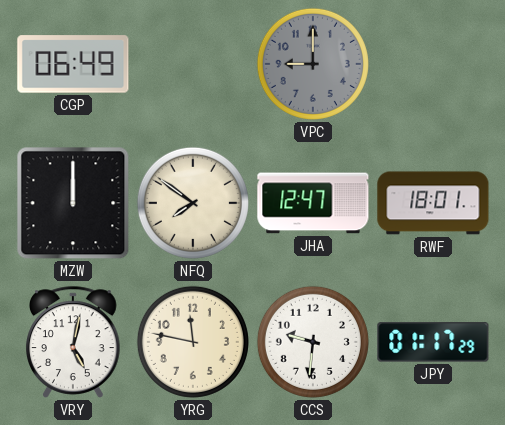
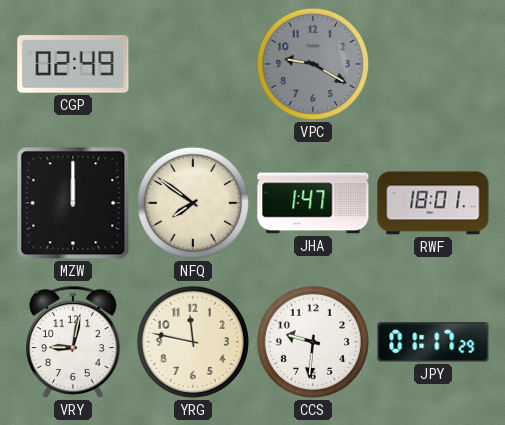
CGP: 06:49 -> 02:49
VPC: 9:00 -> 9:20
JHA: 12:47 -> 1:47
VRY: 5:02 -> 9:02
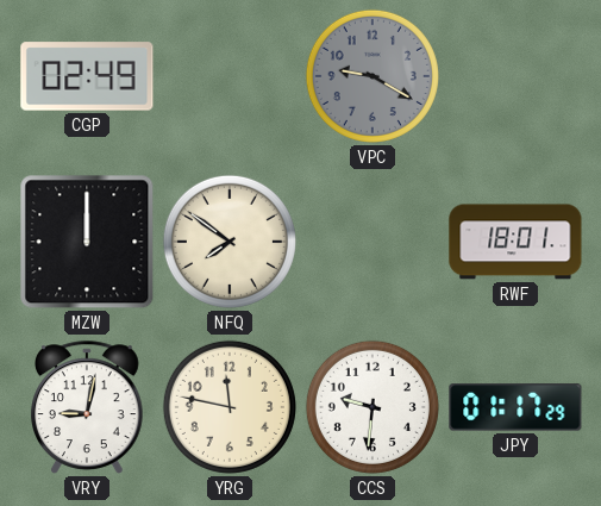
JHA: 1:47 -> none
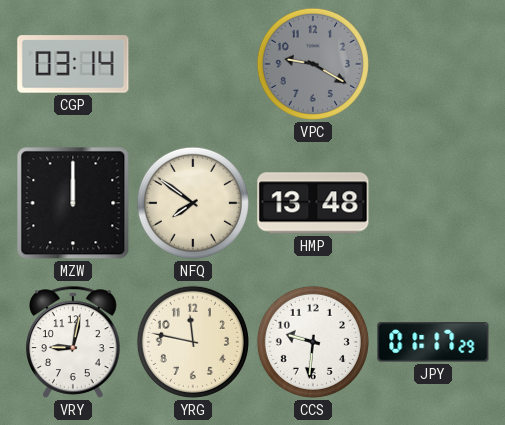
CGP: 02:49 -> 03:14
HMP: none -> 13:48
RWF: 18:01 -> none
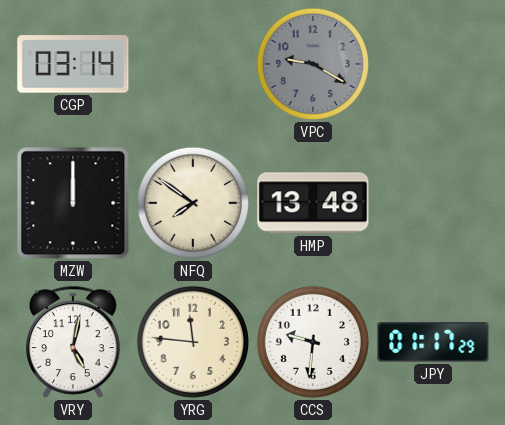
VRY: 9:02 -> 5:02
YRG: 11:47 -> 11:46
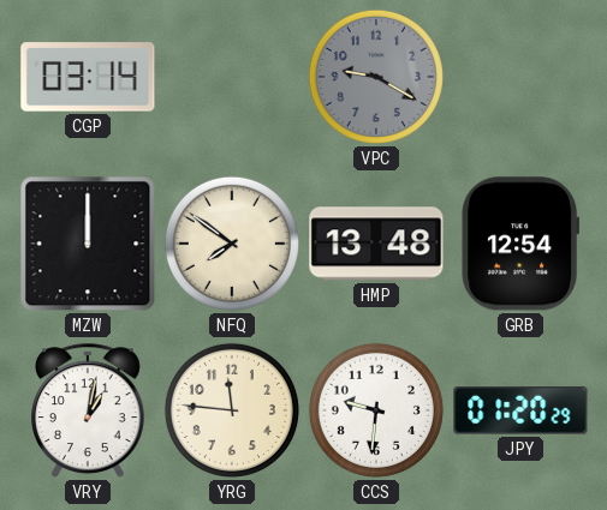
GRB: none -> 12:54
VRY: 5:02 -> 1:02
JPY: 01:17 -> 01:20
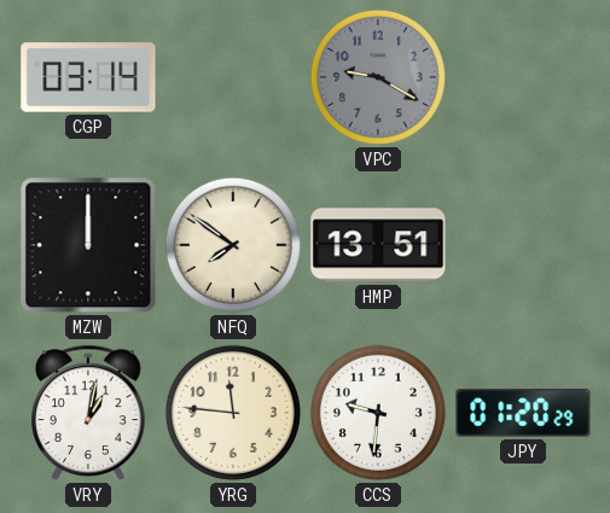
HMP: 13:48 -> 13:51
GRB: 12:54 -> none
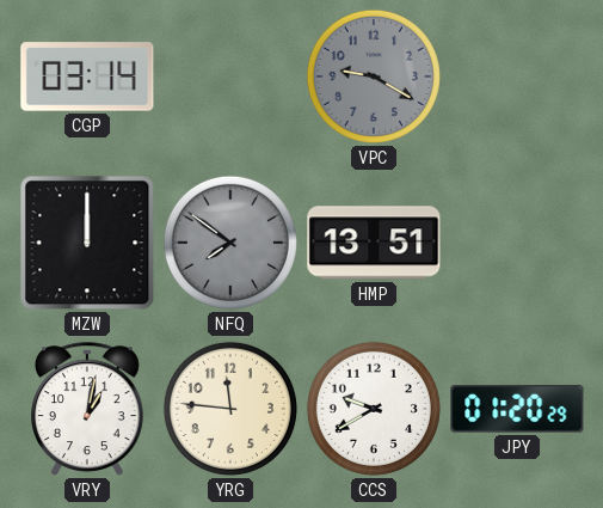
NFQ dial: cream -> grey
CCS: 9:31 -> 9:40
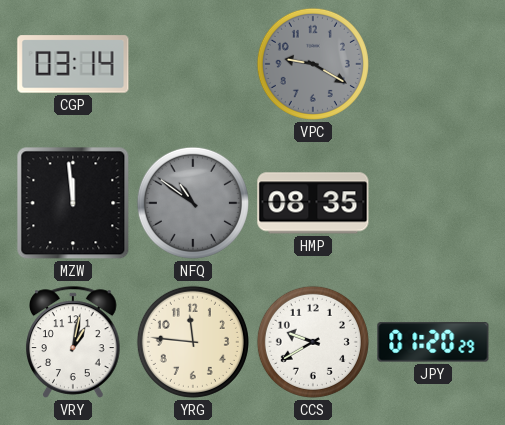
MZW: 12:00 -> 11:59
NFQ: 7:51 -> 10:51
HMP: 13:51 -> 08:35
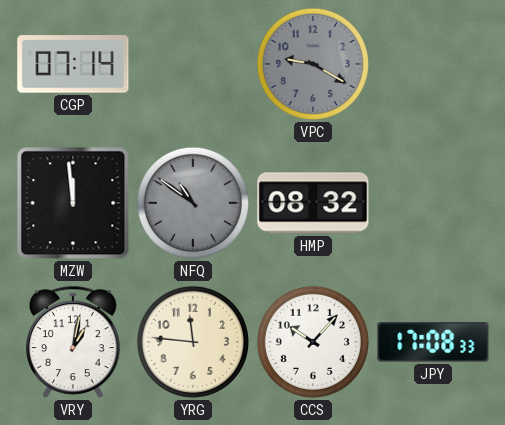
CGP: 03:14 -> 07:14
HMP: 08:35 -> 08:32
CCS: 9:40 -> 10:07
JPY: 01:20 -> 17:08
